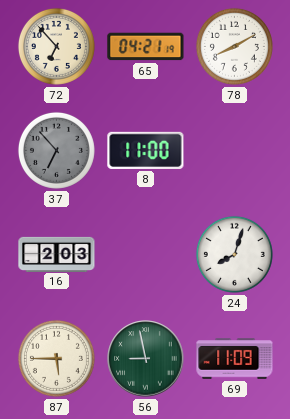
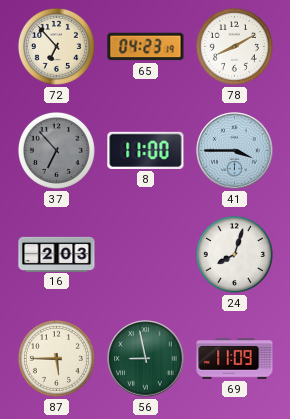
65: 04:21 -> 04:23
41: none -> 3:45
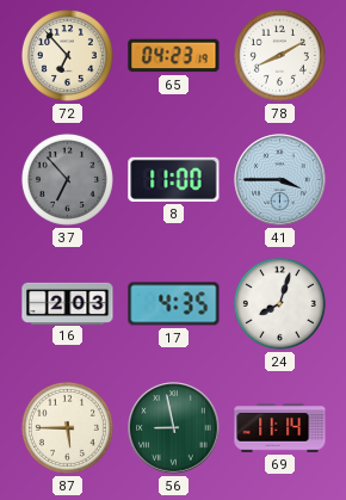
17: none -> 4:35
69: 11:09 -> 11:14
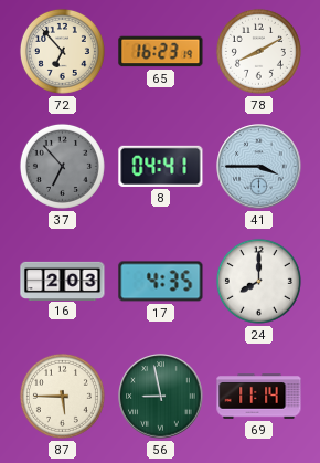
65: 04:23 -> 16:23
8: 11:00 -> 04:41
24: 8:03 -> 8:00
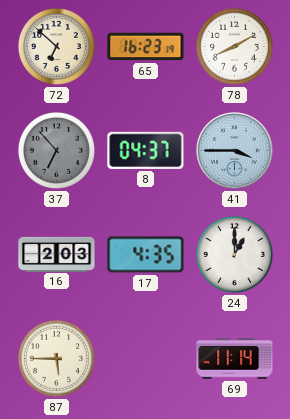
72: 6:53 -> 6:52
8: 04:41 -> 04:37
24: 8:00 -> 1:00
56: 8:58 -> none
